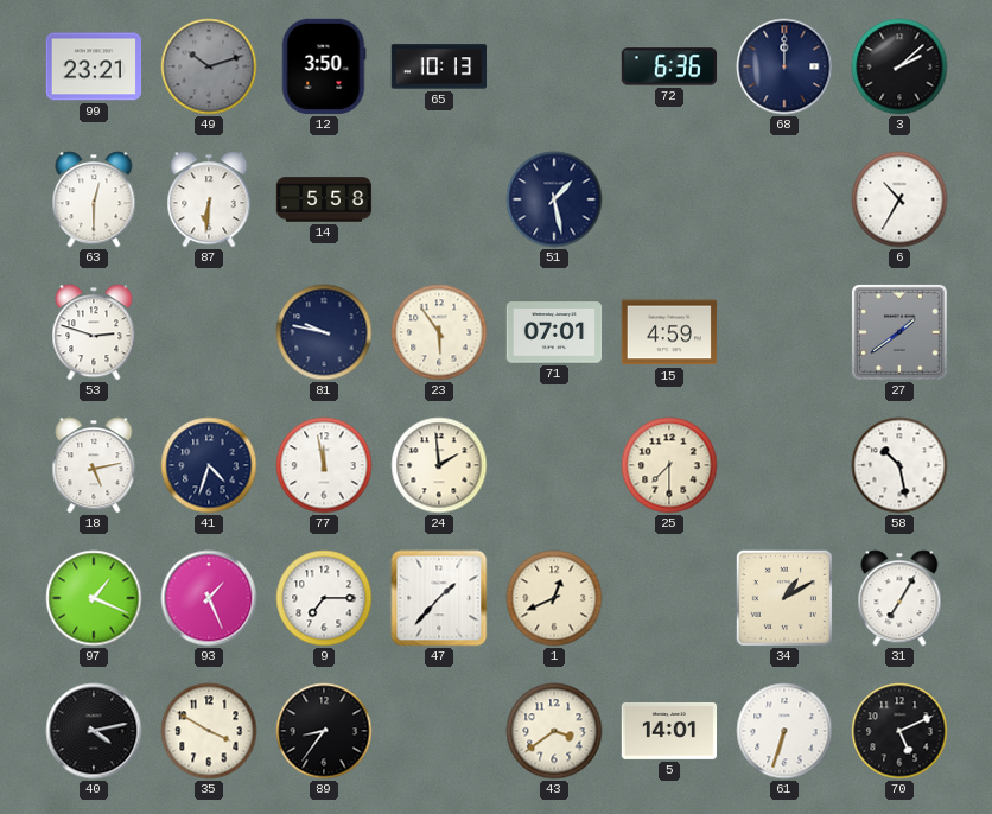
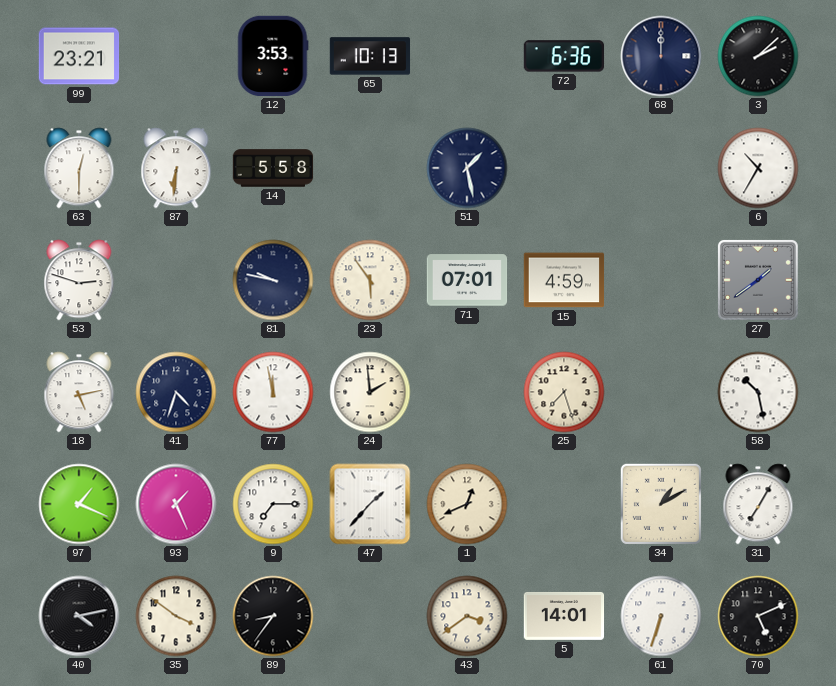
49: 10:12 -> none
12: 3:50 -> 3:53
25: 7:30 -> 7:27
35: 3:50 -> 3:51
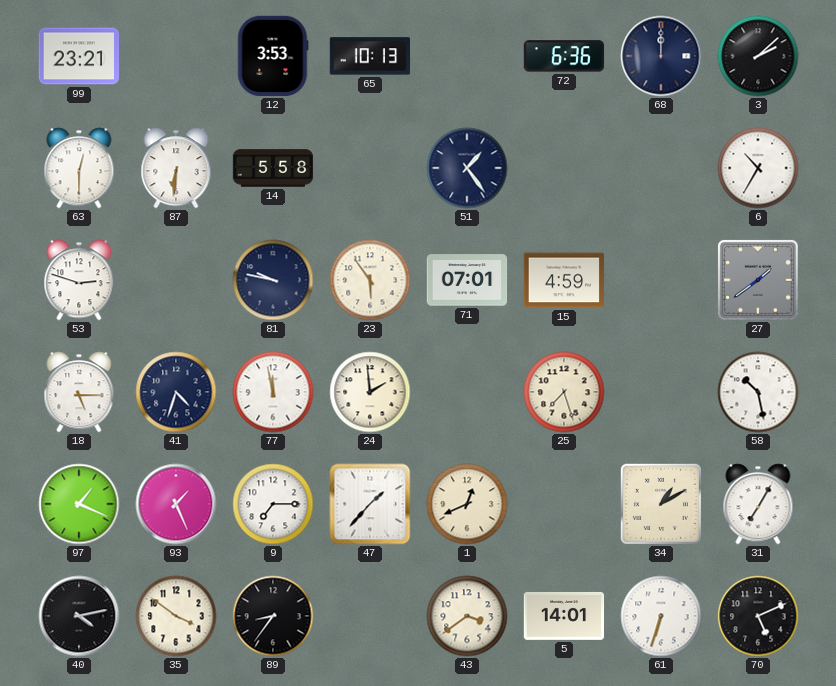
51: 1:28 -> 1:24
18: 5:13 -> 5:15
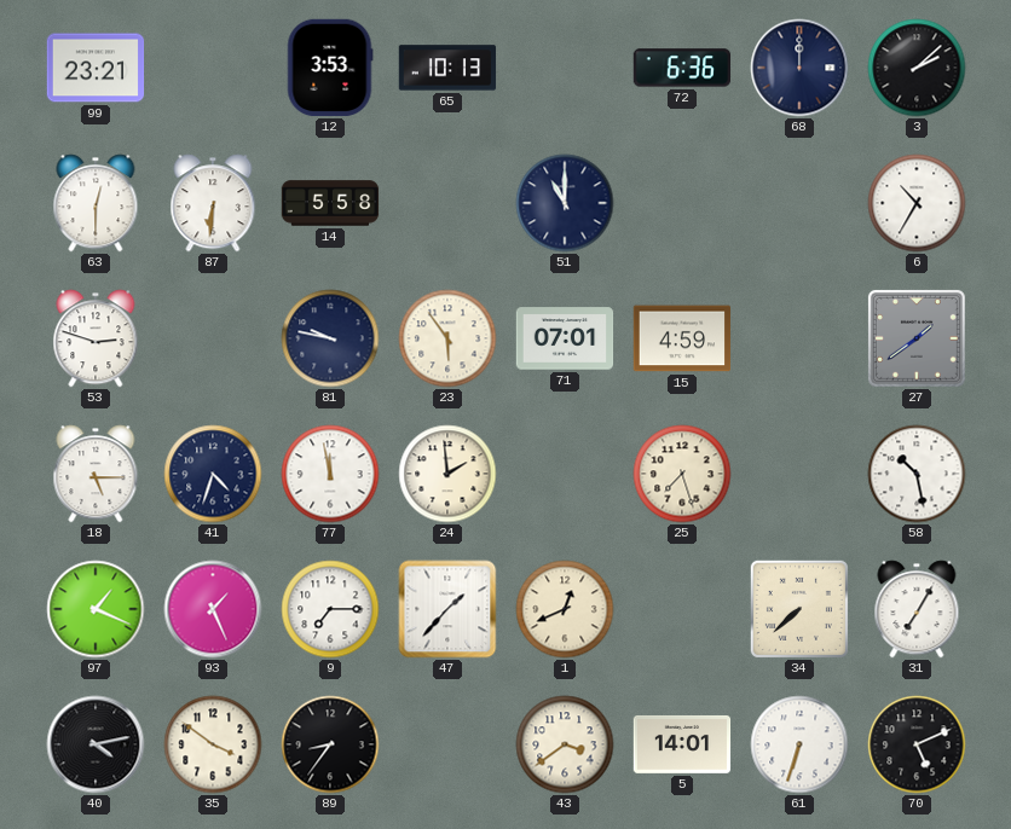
51: 1:24 -> 11:00
34: 1:10 -> 7:38
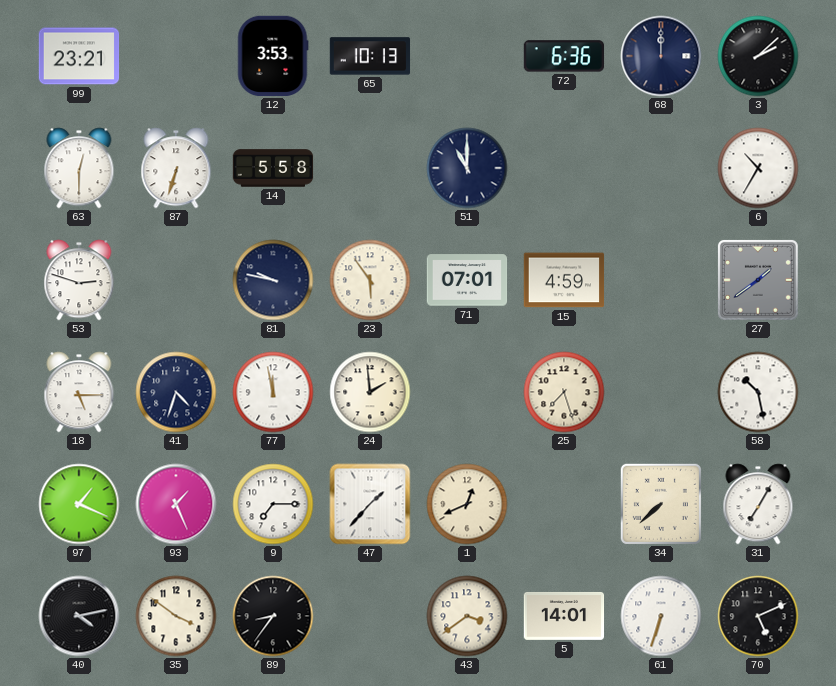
87: 6:31 -> 6:33
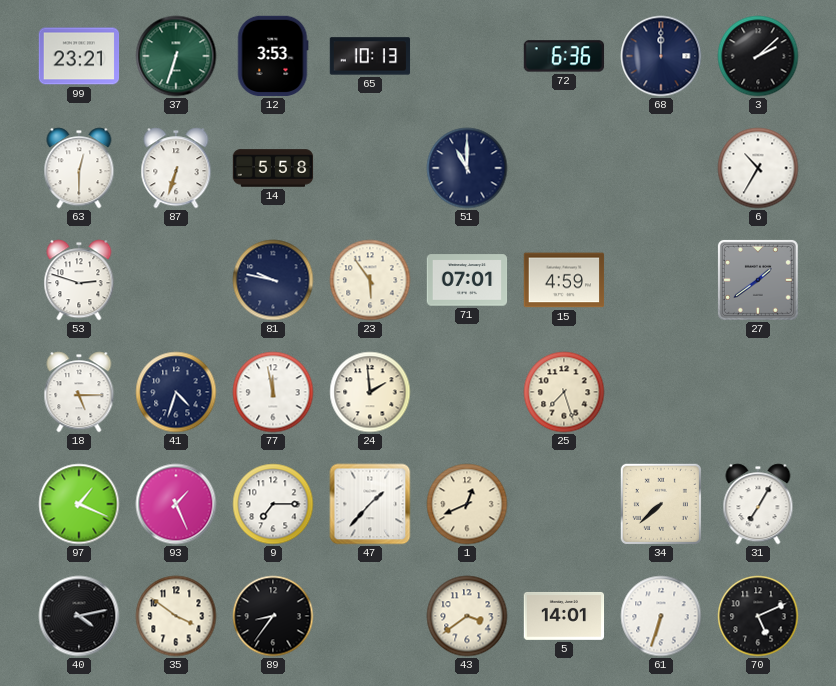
37: none -> 6:33
58: 10:28 -> none
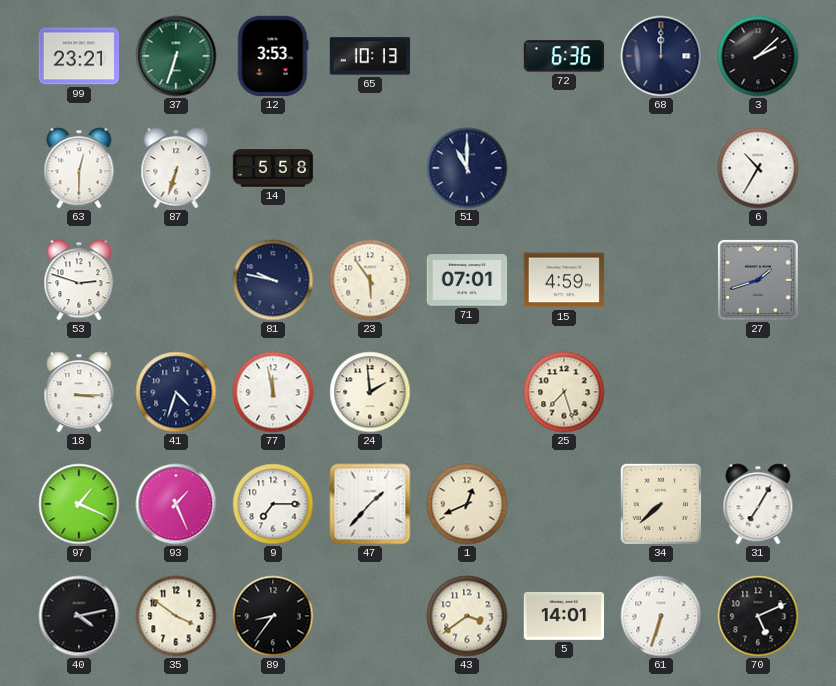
27: 1:39 -> 1:42
18: 5:15 -> 3:15
